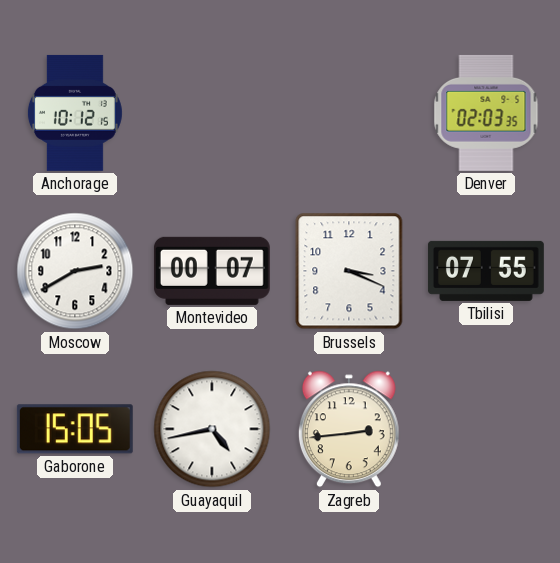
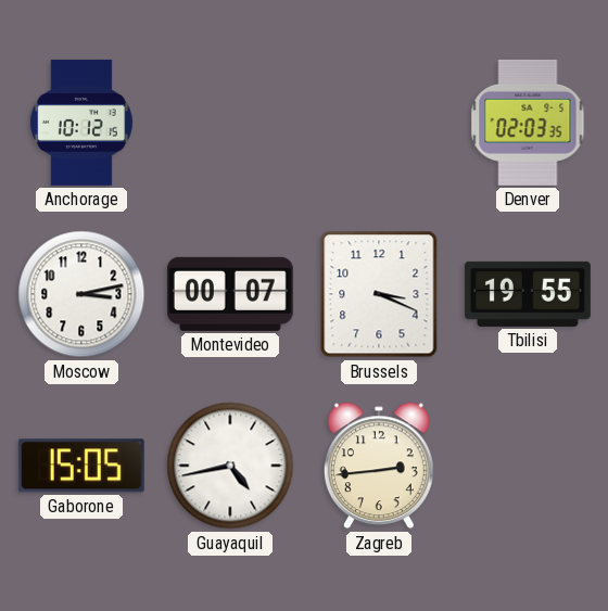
Moscow: 2:40 -> 3:13
Tbilisi: 07:55 -> 19:55
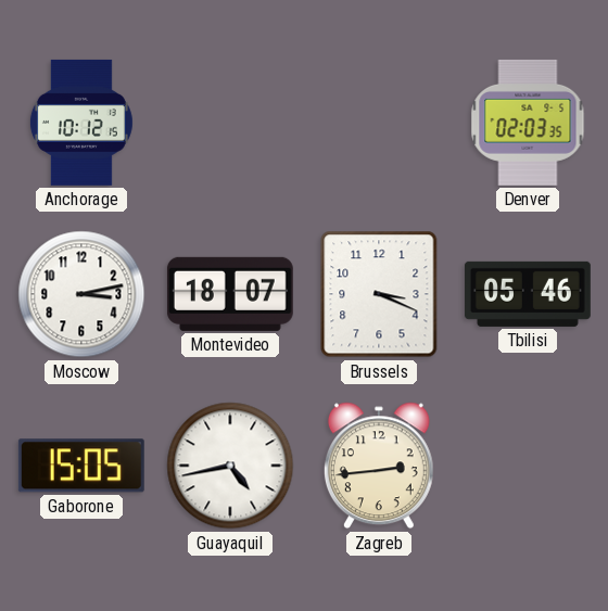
Montevideo: 00:07 -> 18:07
Tbilisi: 19:55 -> 05:46
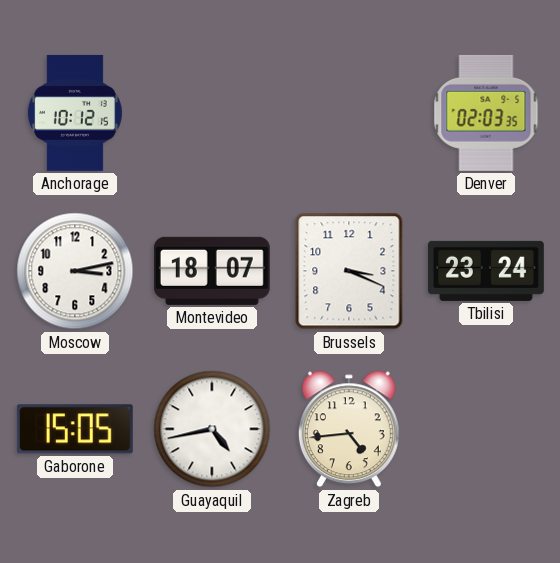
Tbilisi: 05:46 -> 23:24
Zagreb: 2:44 -> 4:44
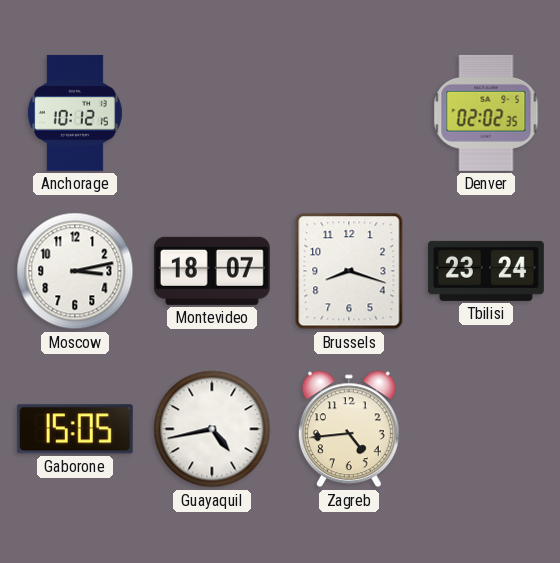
Denver: 02:03 -> 02:02
Brussels: 3:19 -> 8:18
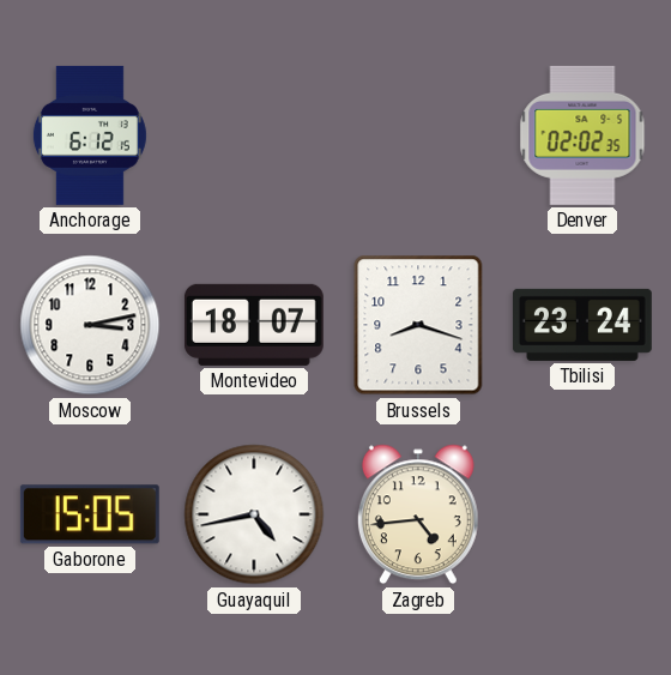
Anchorage: 10:12 -> 6:12
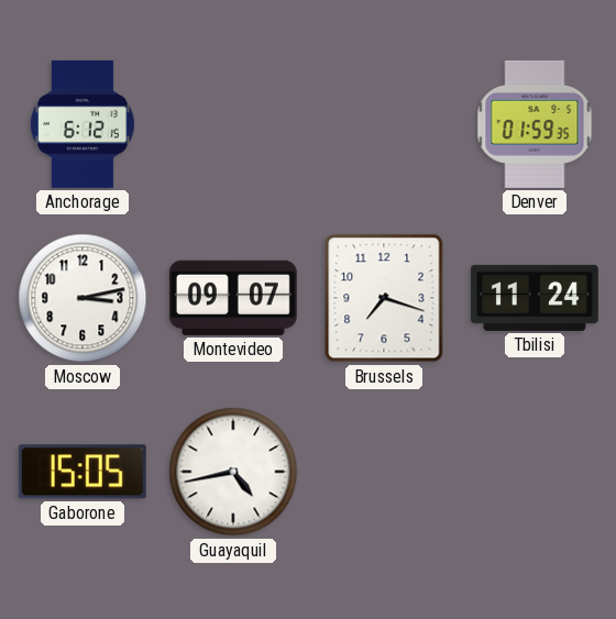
Denver: 02:02 -> 01:59
Montevideo: 18:07 -> 09:07
Brussels: 8:18 -> 7:18
Tbilisi: 23:24 -> 11:24
Zagreb: 4:44 -> none
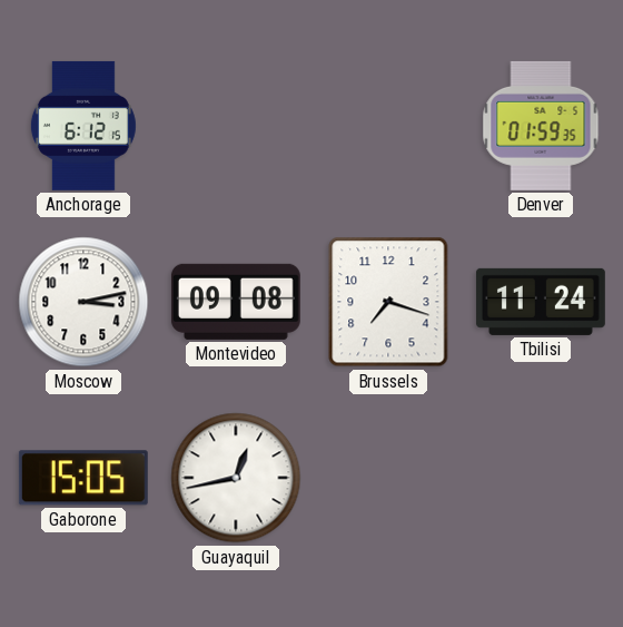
Montevideo: 09:07 -> 09:08
Guayaquil: 4:43 -> 12:43
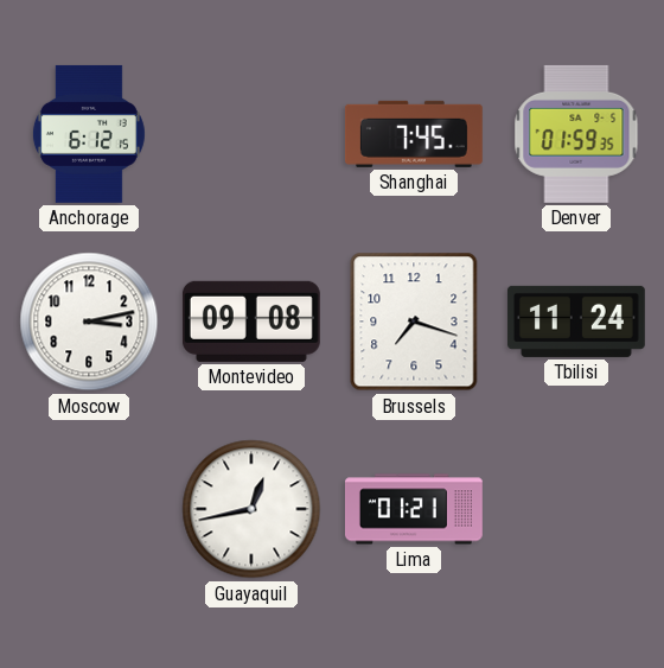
Shanghai: none -> 7:45
Gaborone: 15:05 -> none
Lima: none -> 01:21
